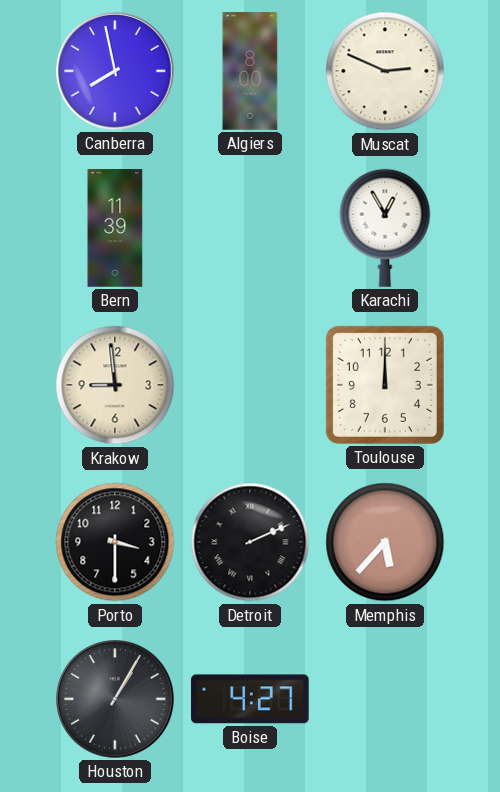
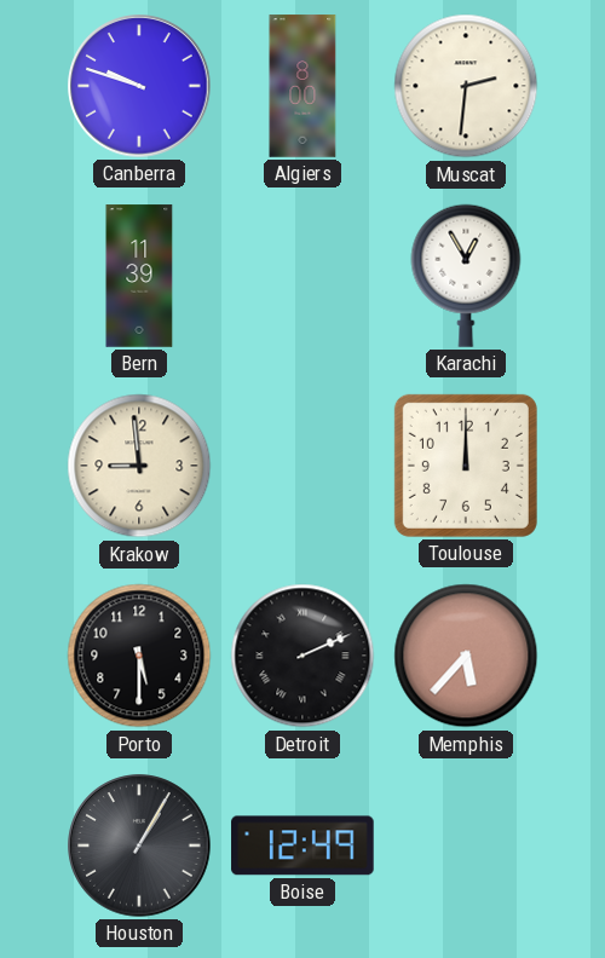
Canberra: 7:58 -> 9:48
Muscat: 2:49 -> 2:31
Porto: 3:30 -> 5:30
Boise: 4:27 -> 12:49
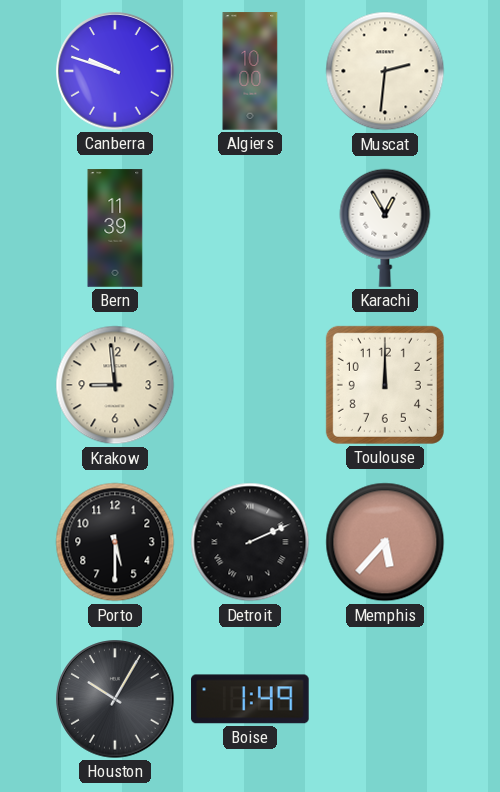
Algiers: 8:00 -> 10:00
Houston: 1:05 -> 10:05
Boise: 12:49 -> 1:49
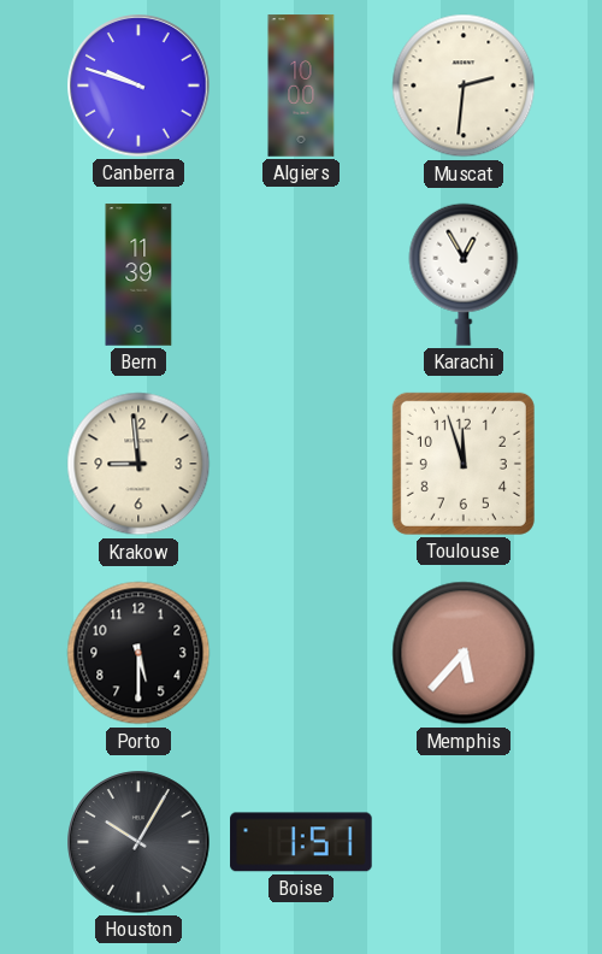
Toulouse: 12:00 -> 11:57
Detroit: 2:11 -> none
Boise: 1:49 -> 1:51
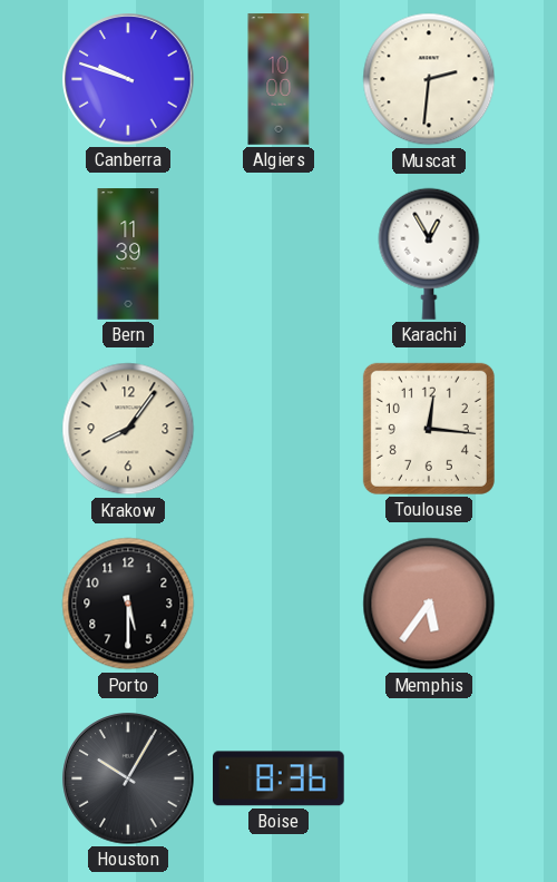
Krakow: 8:59 -> 8:06
Toulouse: 11:57 -> 12:16
Memphis: 5:37 -> 5:36
Boise: 1:51 -> 8:36
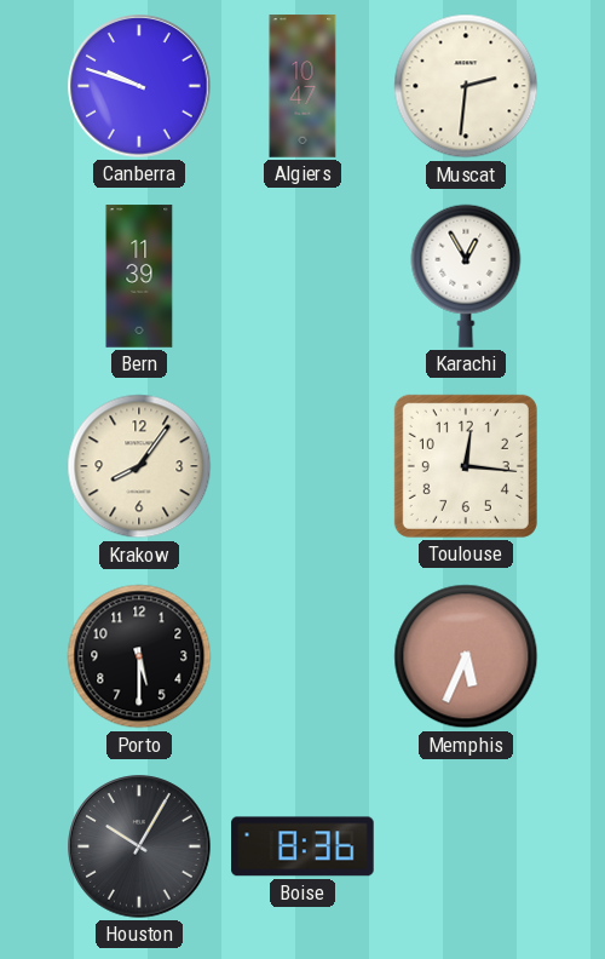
Algiers: 10:00 -> 10:47
Memphis: 5:36 -> 5:34
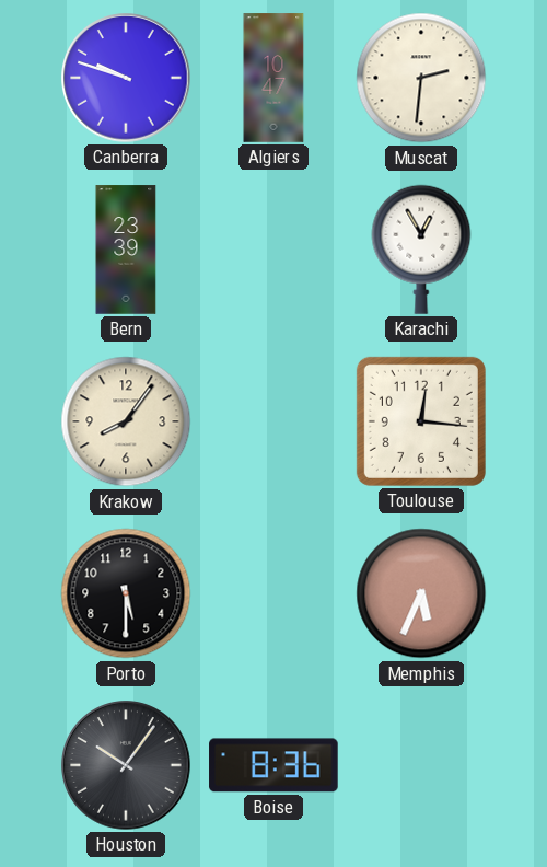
Bern: 11:39 -> 23:39
Houston: 10:05 -> 10:06
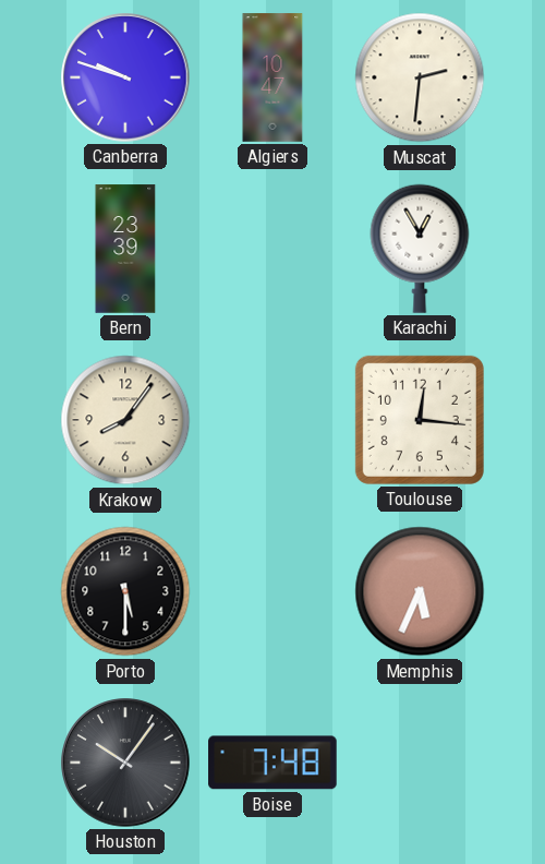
Boise: 8:36 -> 7:48
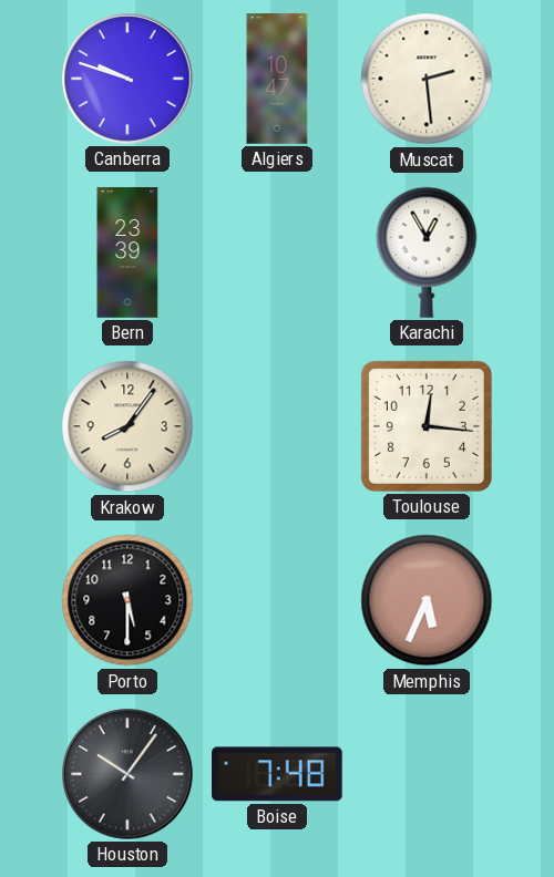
Muscat: 2:31 -> 2:29
